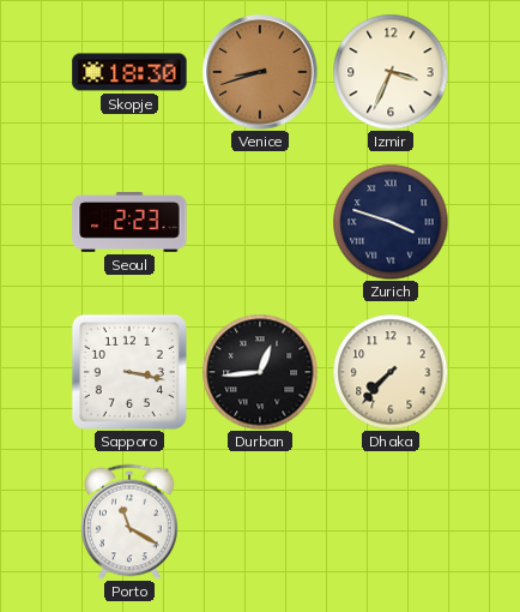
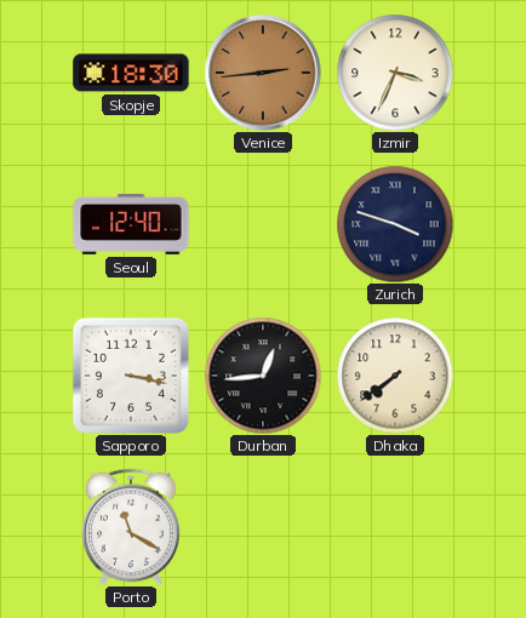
Venice: 8:42 -> 2:44
Seoul: 2:23 -> 12:40
Dhaka: 7:37 -> 7:39
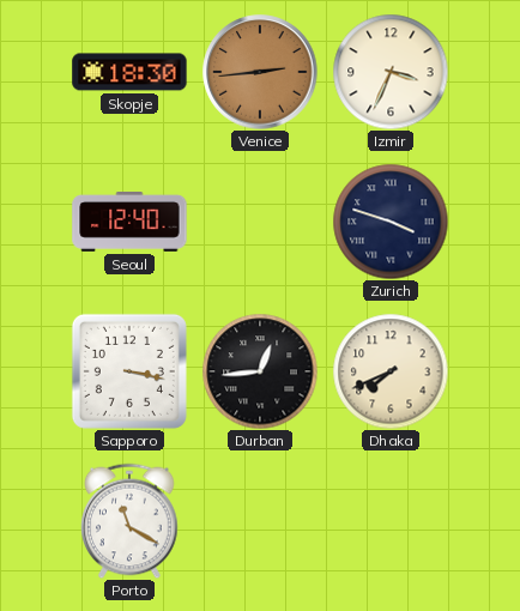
Dhaka: 7:39 -> 7:41
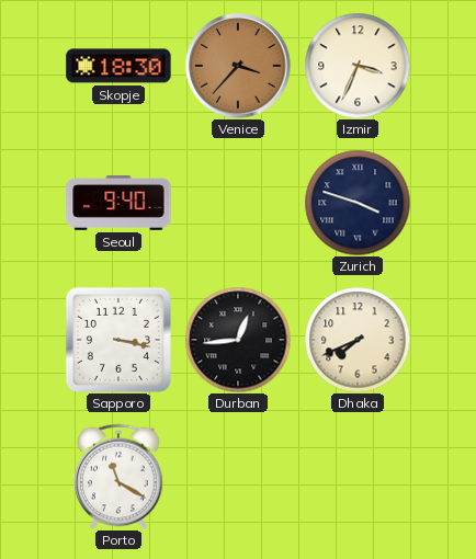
Venice: 2:44 -> 3:37
Seoul: 12:40 -> 9:40
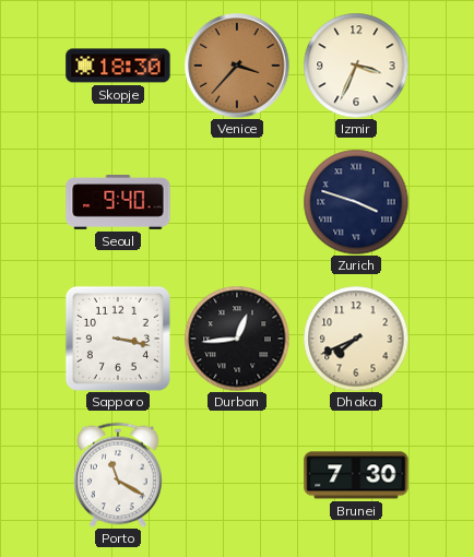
Brunei: none -> 7:30
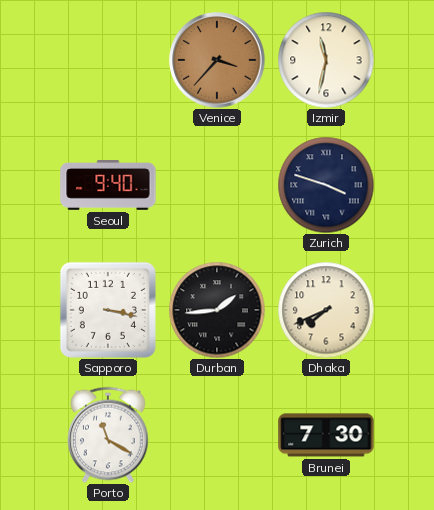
Skopje: 18:30 -> none
Izmir: 3:34 -> 11:32
Durban: 12:44 -> 1:44
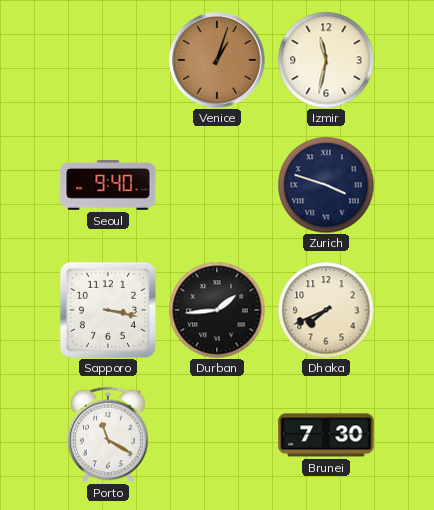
Venice: 3:37 -> 1:03
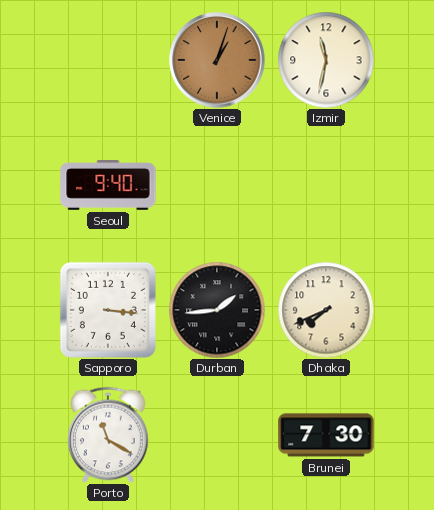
Zurich: 3:48 -> none
Sapporo: 3:17 -> 3:16
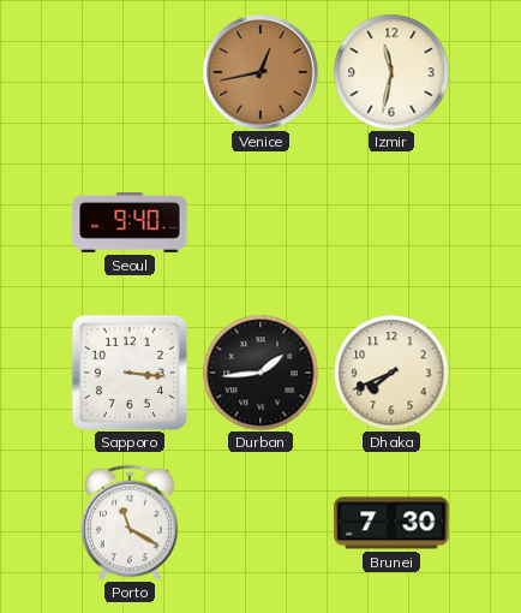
Venice: 1:03 -> 12:43
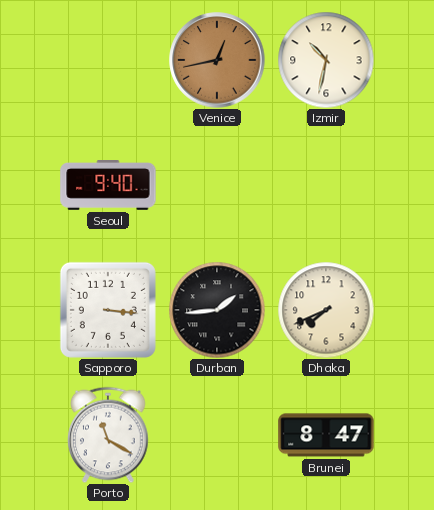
Izmir: 11:32 -> 10:32
Brunei: 7:30 -> 8:47
